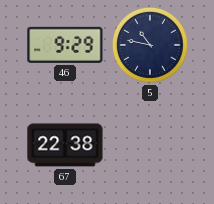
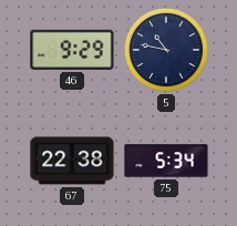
75: none -> 5:34
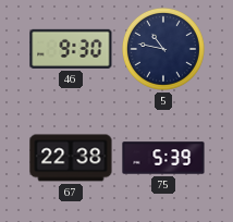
46: 9:29 -> 9:30
75: 5:34 -> 5:39
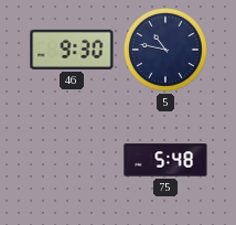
67: 22:38 -> none
75: 5:39 -> 5:48
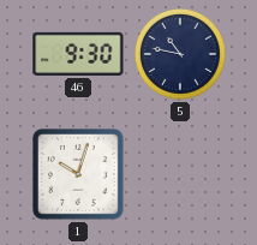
1: none -> 10:03
75: 5:48 -> none
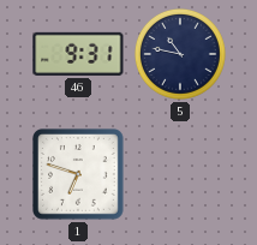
46: 9:30 -> 9:31
1: 10:03 -> 6:48
